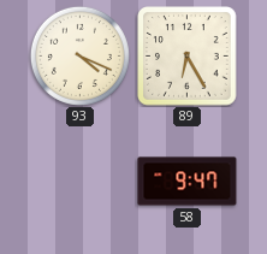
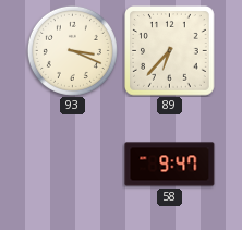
93: 4:19 -> 3:19
89: 6:25 -> 6:37
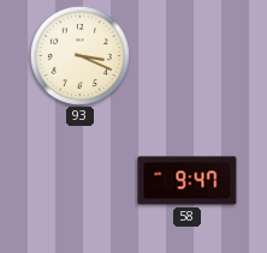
89: 6:37 -> none
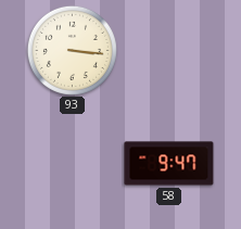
93: 3:19 -> 3:16
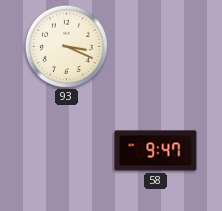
93: 3:16 -> 3:19
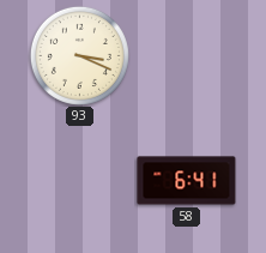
58: 9:47 -> 6:41
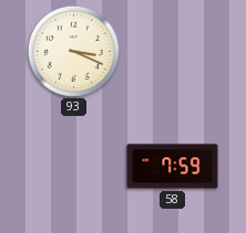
58: 6:41 -> 7:59
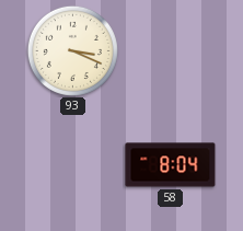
58: 7:59 -> 8:04
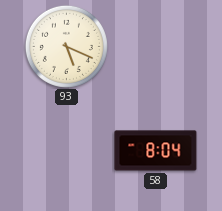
93: 3:19 -> 5:19
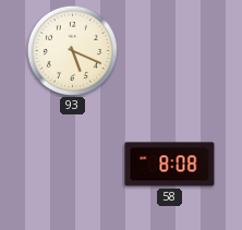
58: 8:04 -> 8:08
